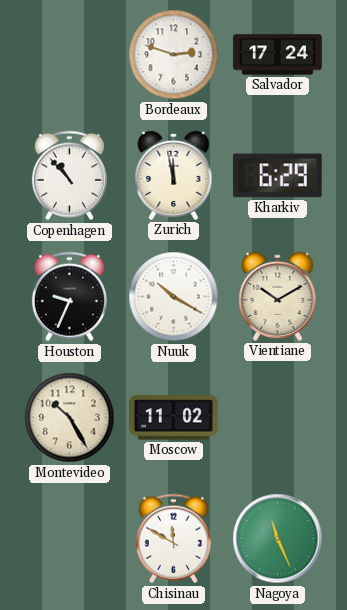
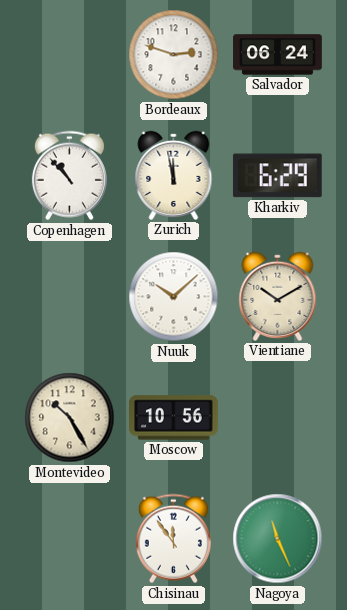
Salvador: 17:24 -> 06:24
Houston: 9:34 -> none
Nuuk: 10:20 -> 10:08
Moscow: 11:02 -> 10:56
Chisinau: 11:50 -> 11:54
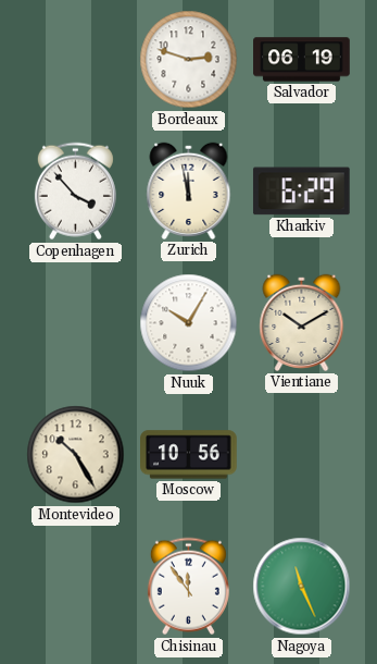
Salvador: 06:24 -> 06:19
Copenhagen: 10:53 -> 3:53
Nuuk: 10:08 -> 10:05
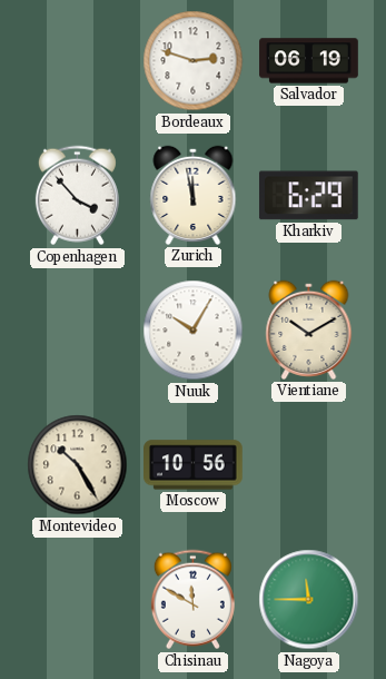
Chisinau: 11:54 -> 11:50
Nagoya: 11:26 -> 11:45
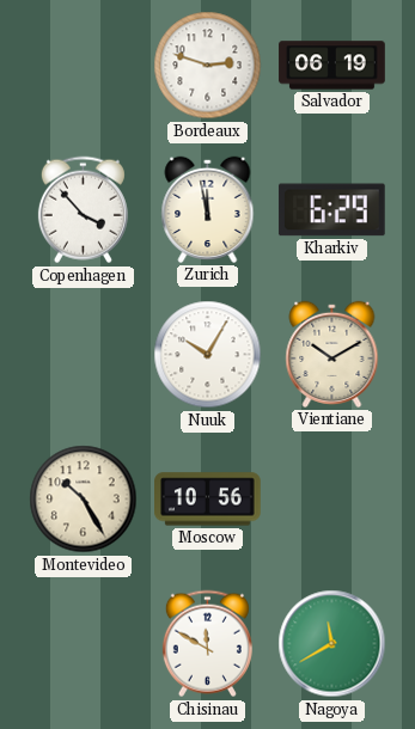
Nagoya: 11:45 -> 11:40
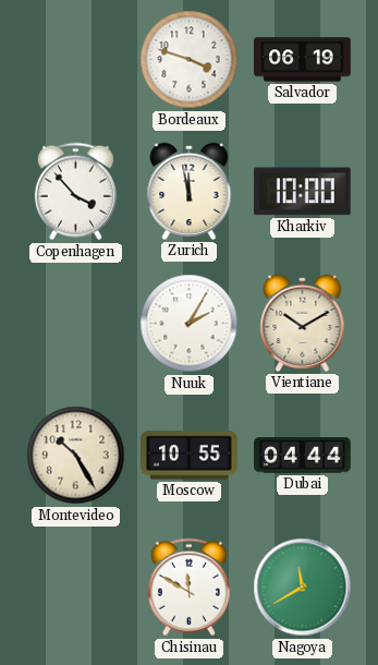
Bordeaux: 2:48 -> 3:48
Kharkiv: 6:29 -> 10:00
Nuuk: 10:05 -> 2:05
Moscow: 10:56 -> 10:55
Dubai: none -> 04:44
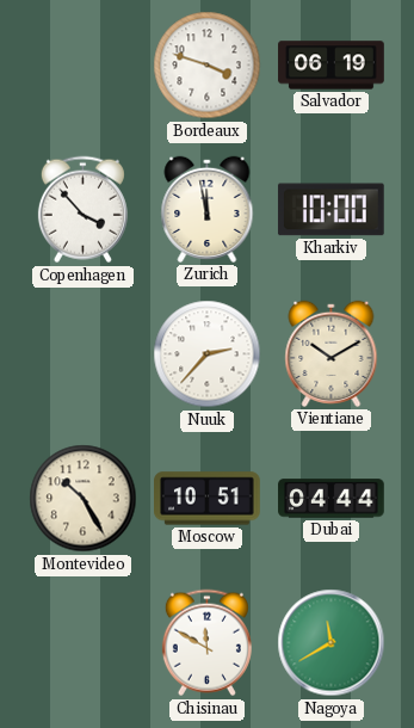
Nuuk: 2:05 -> 2:37
Moscow: 10:55 -> 10:51
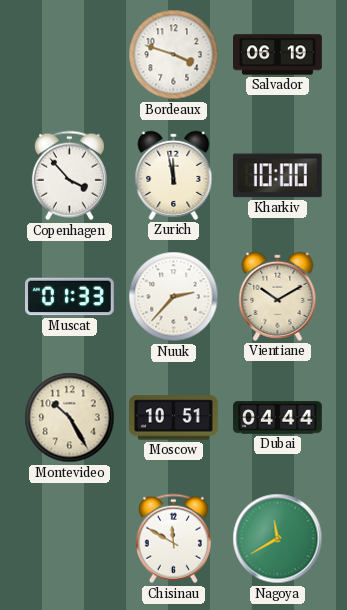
Muscat: none -> 01:33
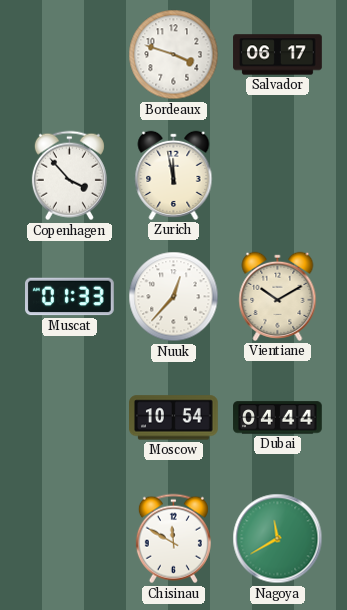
Salvador: 06:19 -> 06:17
Kharkiv: 10:00 -> none
Nuuk: 2:37 -> 12:37
Montevideo: 10:25 -> none
Moscow: 10:51 -> 10:54
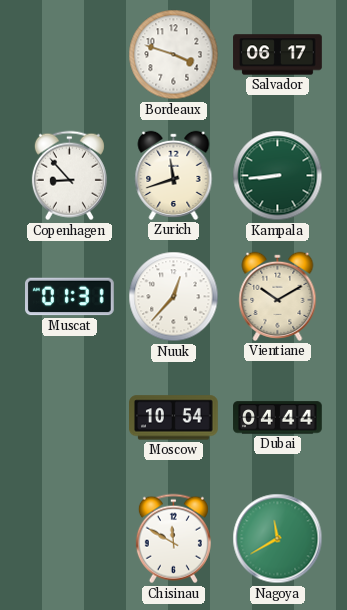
Copenhagen: 3:53 -> 8:53
Zurich: 11:58 -> 11:42
Kampala: none -> 8:44
Muscat: 01:33 -> 01:31
